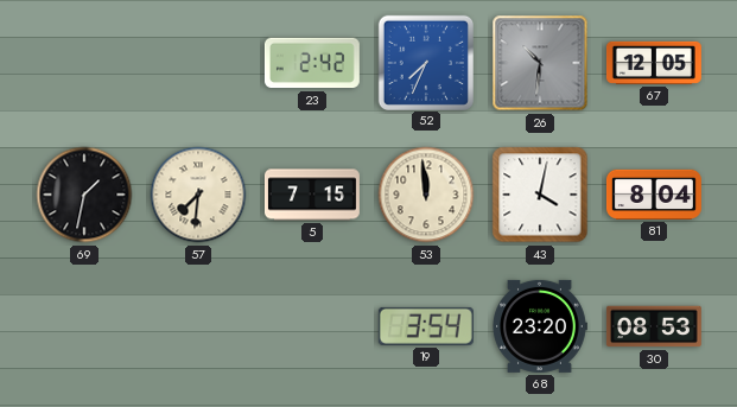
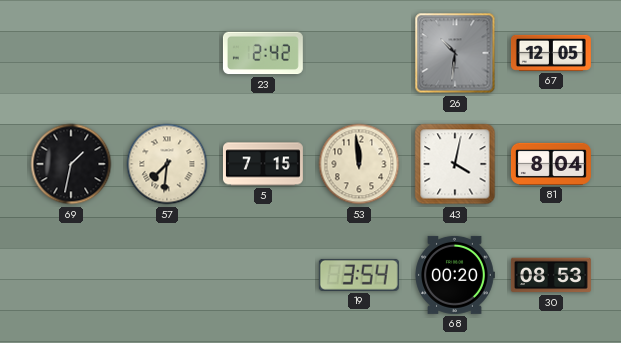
52: 7:34 -> none
68: 23:20 -> 00:20
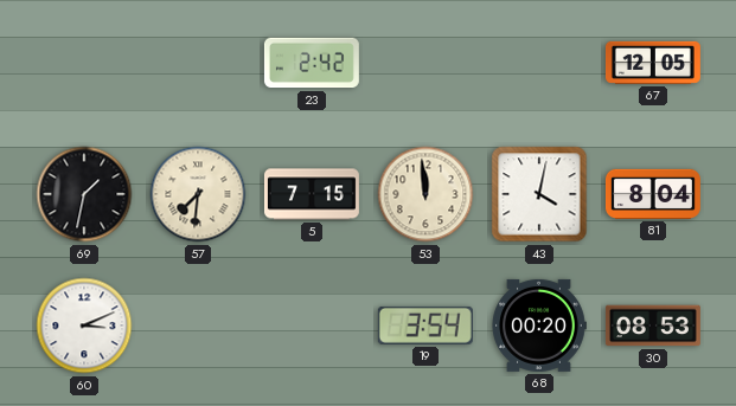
26: 10:31 -> none
60: none -> 3:11
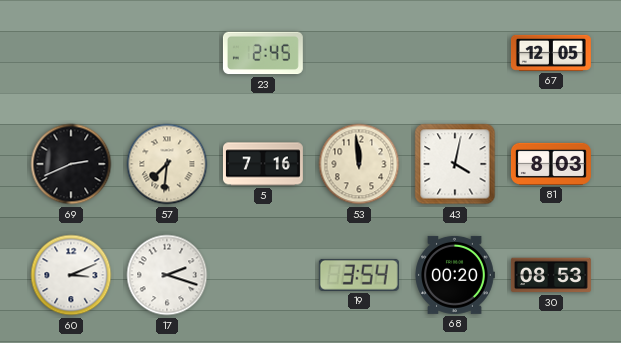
23: 2:42 -> 2:45
69: 1:32 -> 2:41
5: 7:15 -> 7:16
81: 8:04 -> 8:03
17: none -> 2:18
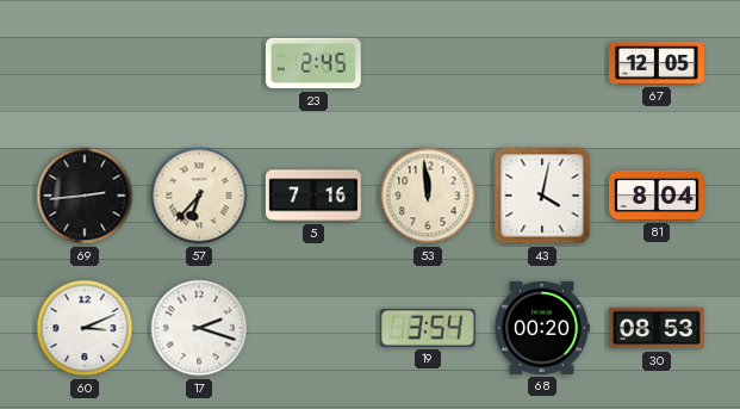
69: 2:41 -> 2:44
57: 7:31 -> 6:37
81: 8:03 -> 8:04
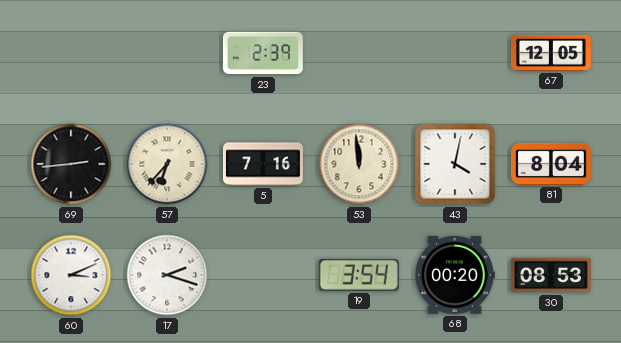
23: 2:45 -> 2:39
